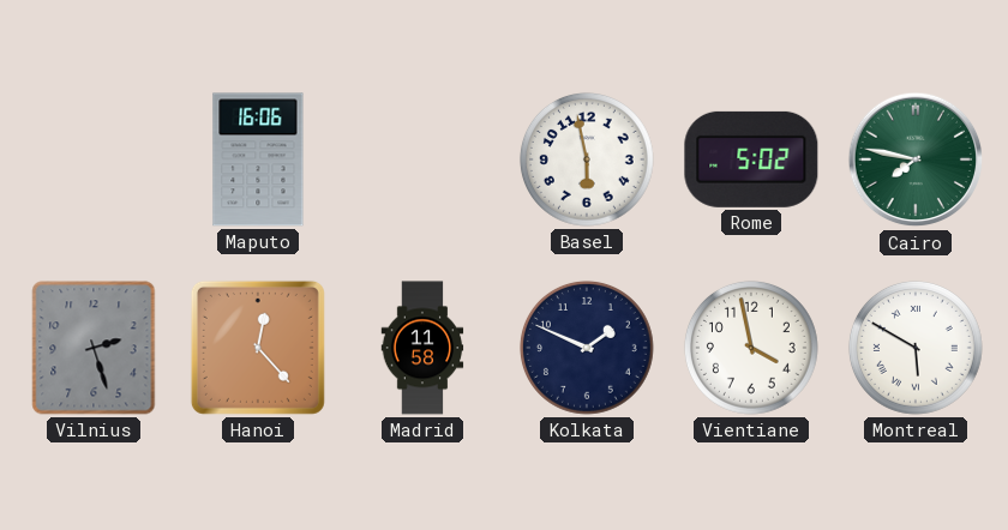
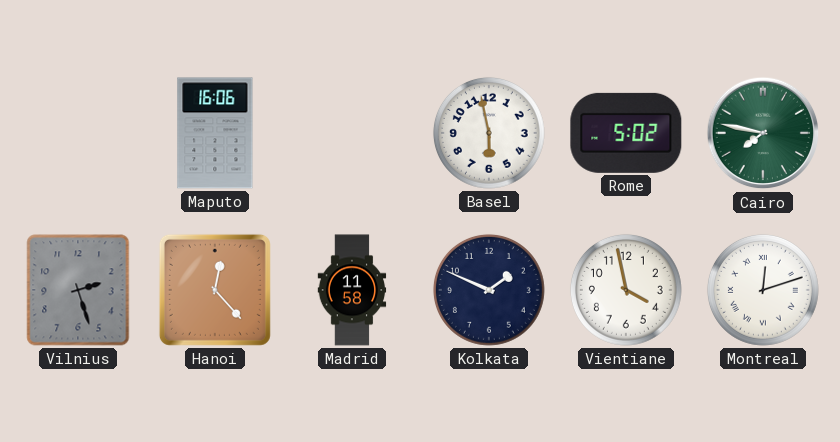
Montreal: 5:50 -> 12:12
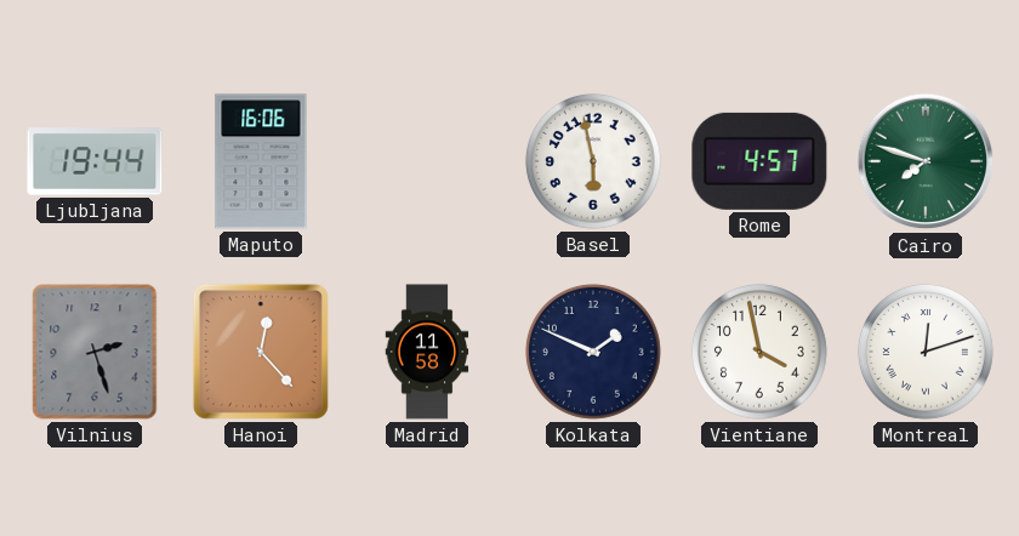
Ljubljana: none -> 19:44
Rome: 5:02 -> 4:57
Cairo: 7:47 -> 7:48
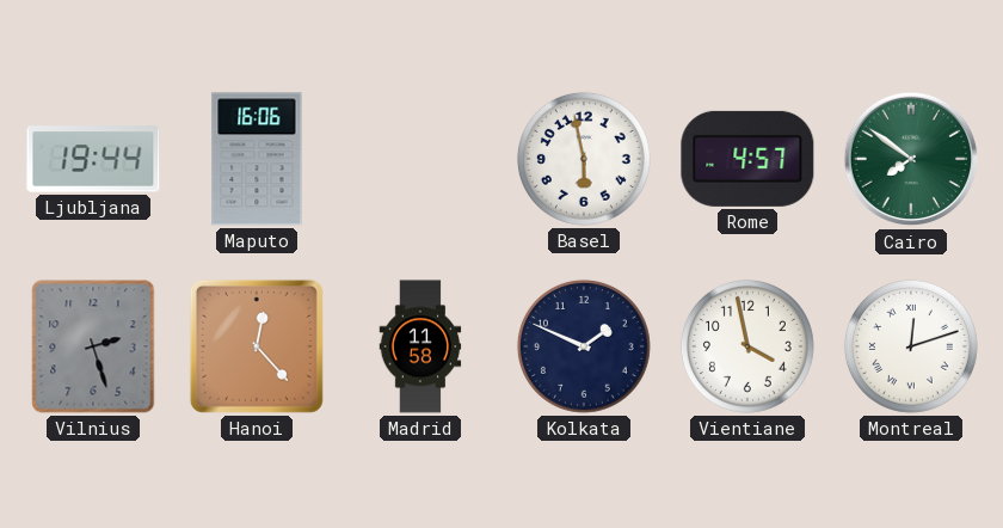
Cairo: 7:48 -> 7:51
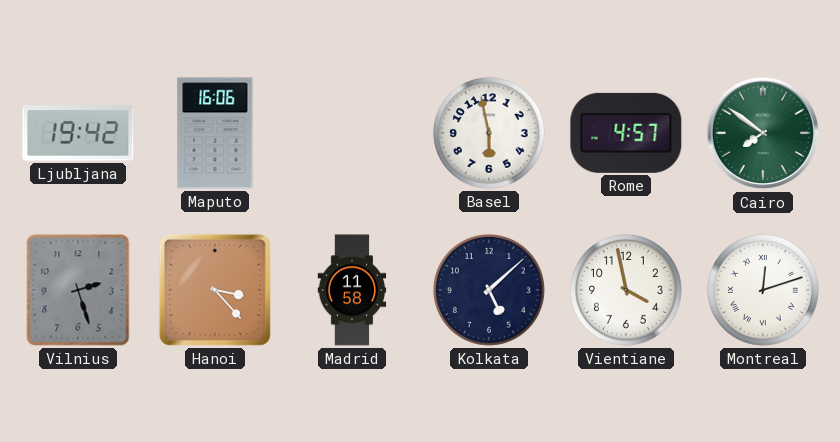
Ljubljana: 19:44 -> 19:42
Hanoi: 12:23 -> 3:23
Kolkata: 1:49 -> 5:08
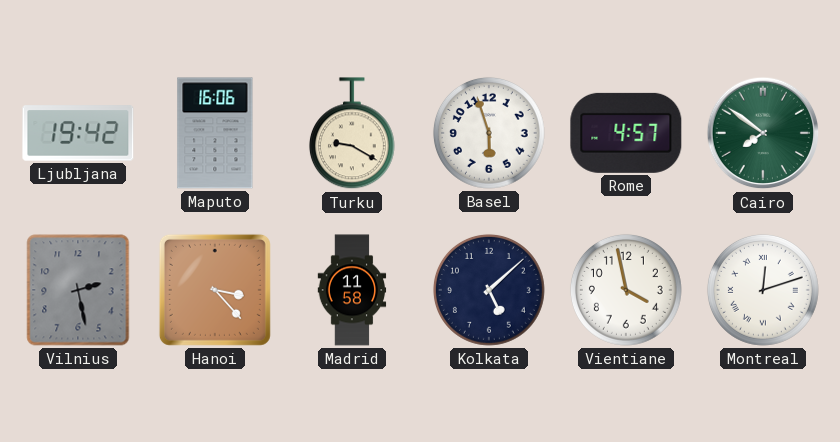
Turku: none -> 9:20
Basel: 5:58 -> 5:57
Vilnius: 2:27 -> 2:28
